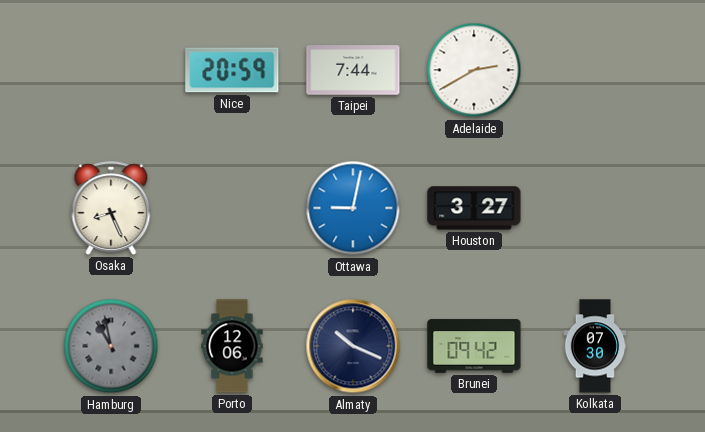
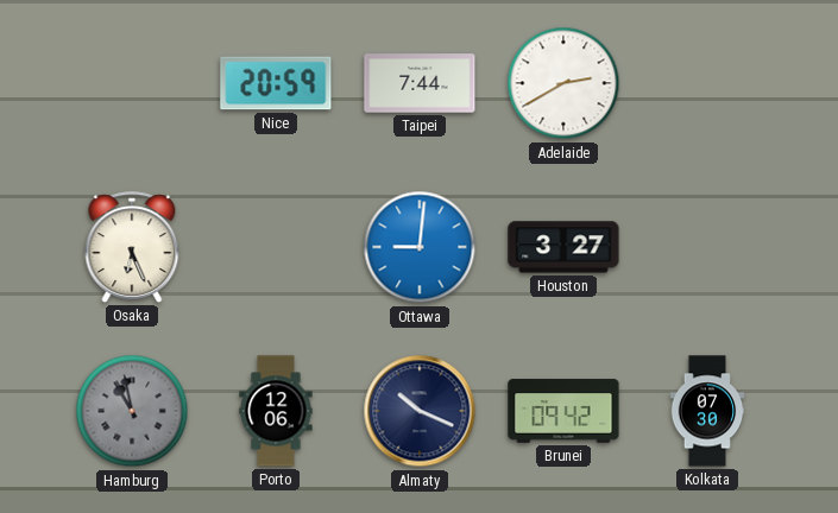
Osaka: 8:26 -> 6:26
Ottawa: 9:02 -> 9:01
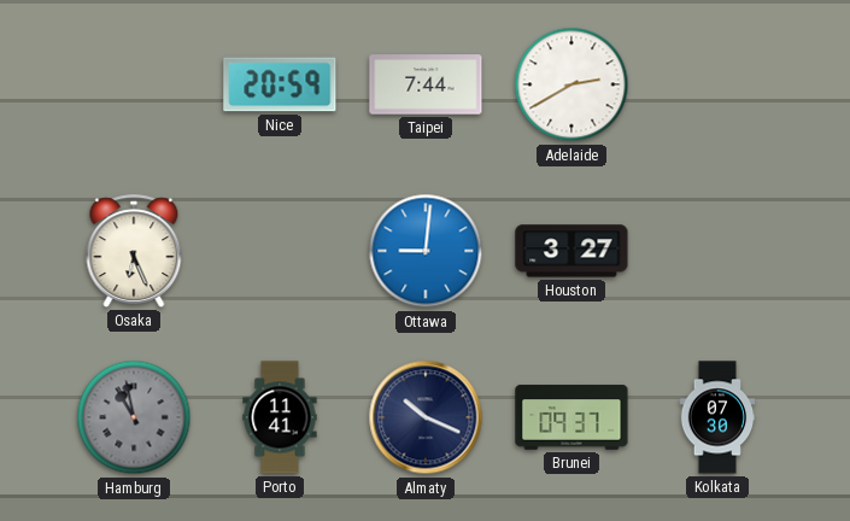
Porto: 12:06 -> 11:41
Brunei: 09:42 -> 09:37
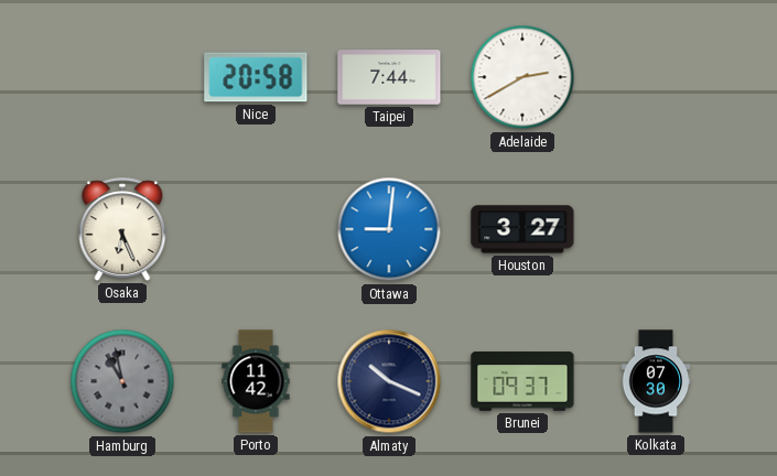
Nice: 20:59 -> 20:58
Porto: 11:41 -> 11:42
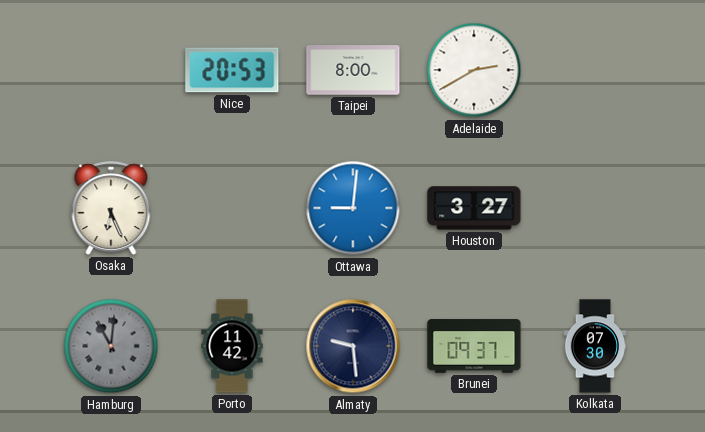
Nice: 20:58 -> 20:53
Taipei: 7:44 -> 8:00
Hamburg: 10:58 -> 11:01
Almaty: 10:19 -> 9:29
